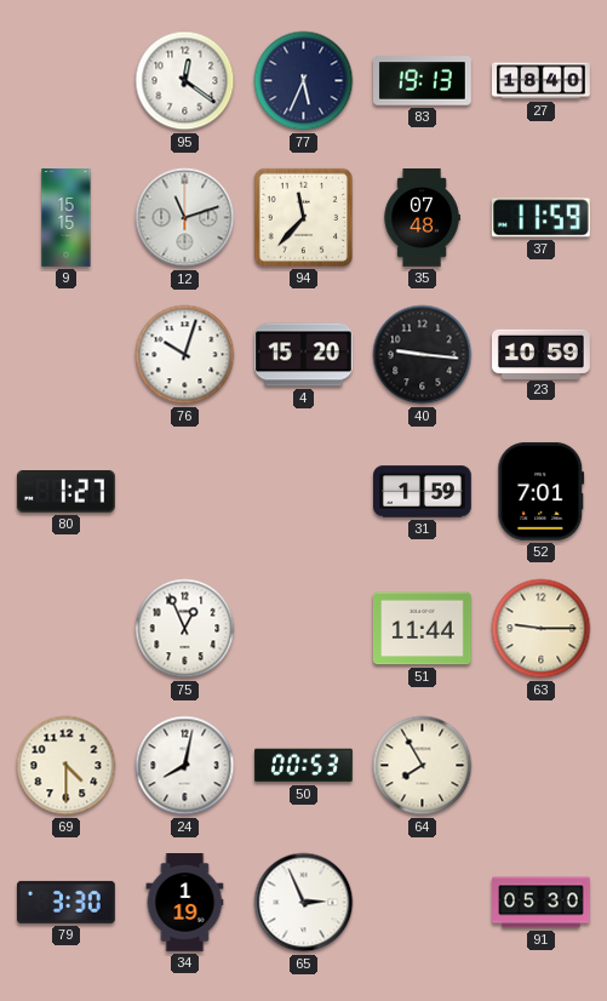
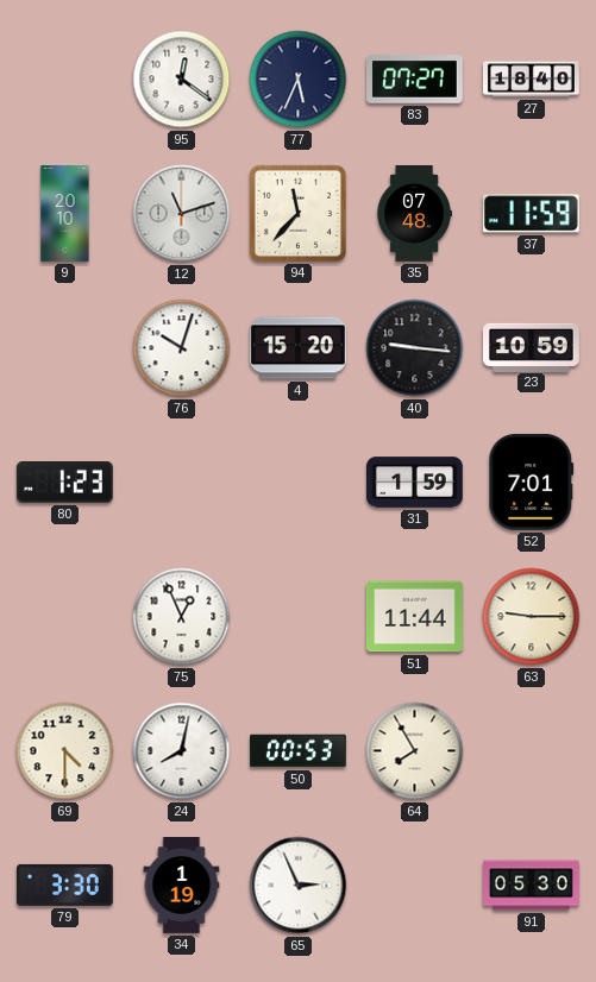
83: 19:13 -> 07:27
9: 15:15 -> 20:10
80: 1:27 -> 1:23
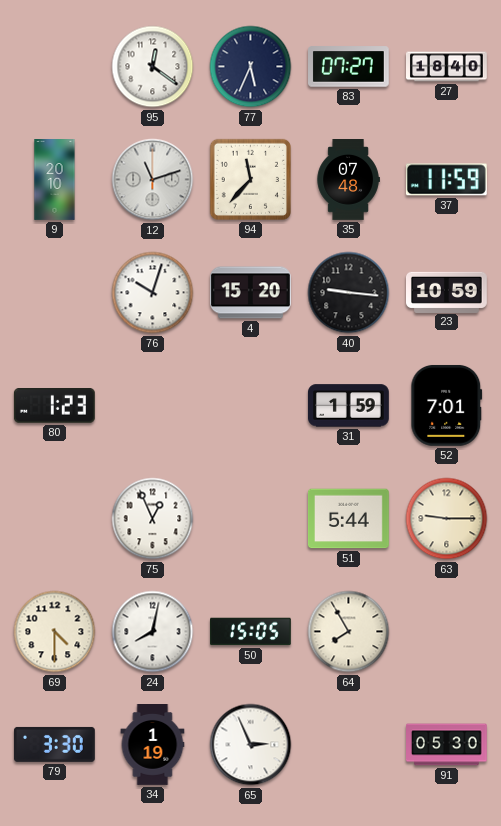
51: 11:44 -> 5:44
50: 00:53 -> 15:05
